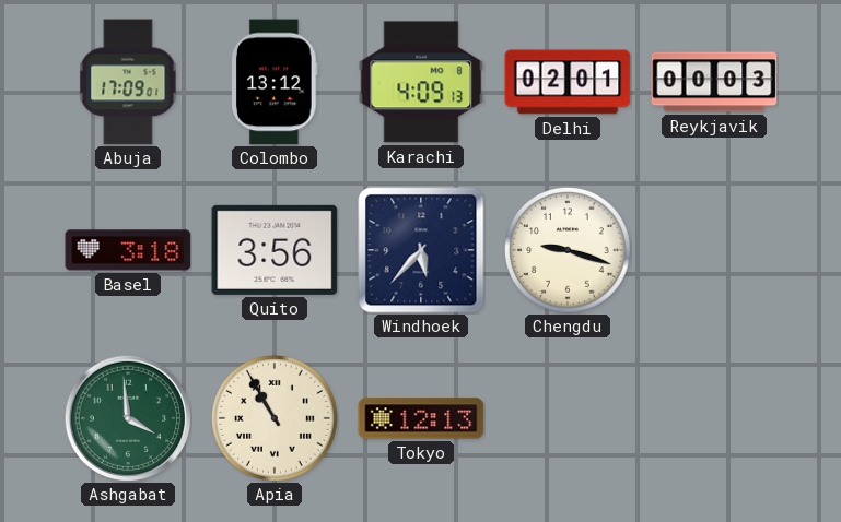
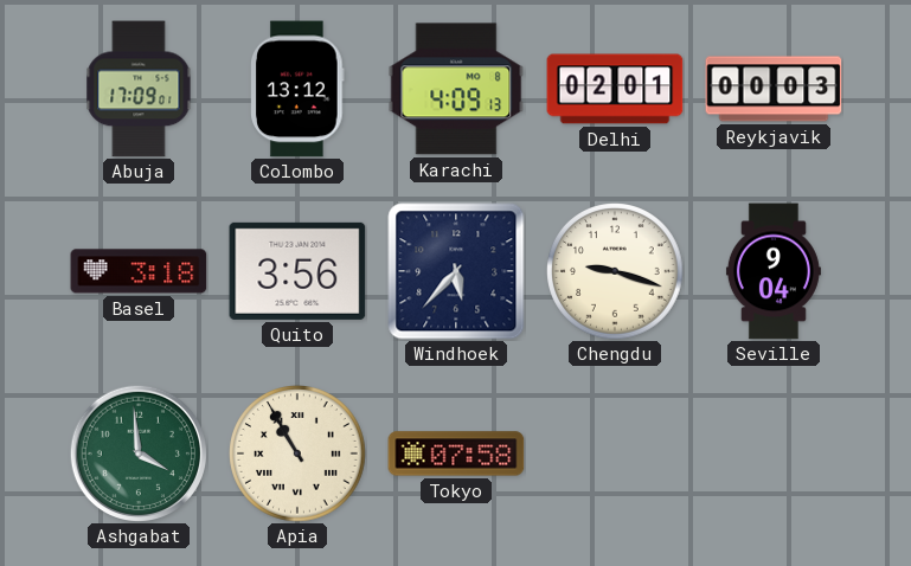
Seville: none -> 9:04
Tokyo: 12:13 -> 07:58
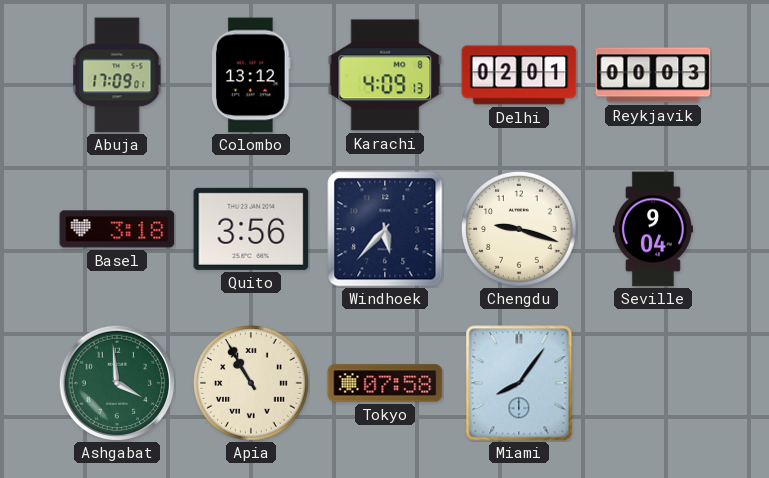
Miami: none -> 8:06
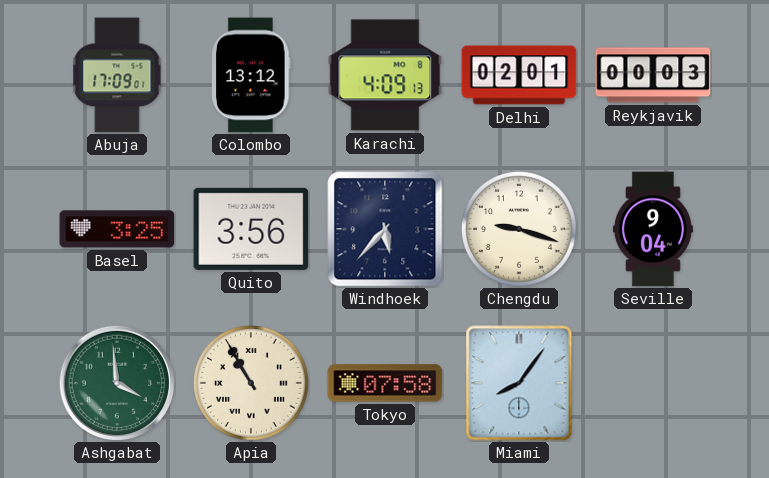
Basel: 3:18 -> 3:25
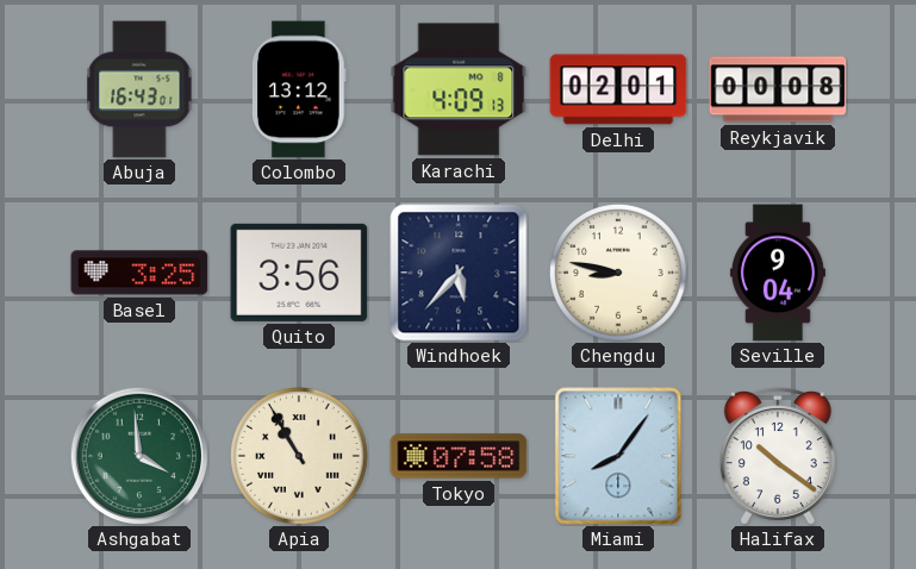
Abuja: 17:09 -> 16:43
Reykjavik: 00:03 -> 00:08
Chengdu: 9:18 -> 8:47
Halifax: none -> 10:21
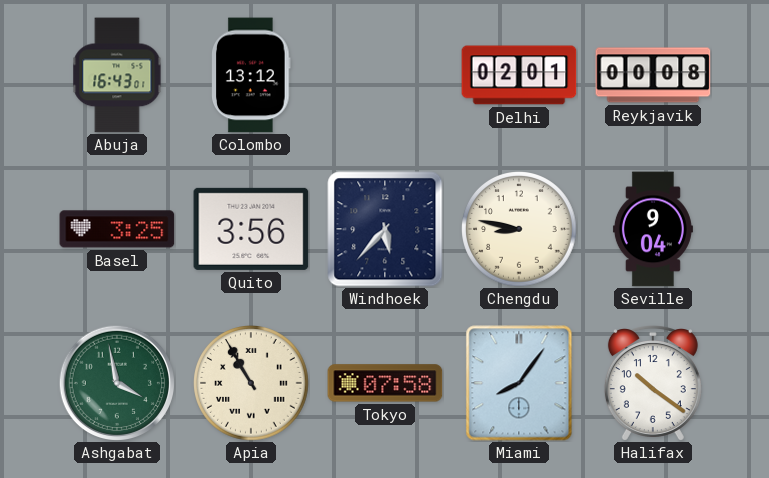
Karachi: 4:09 -> none
Ashgabat: 3:59 -> 3:58
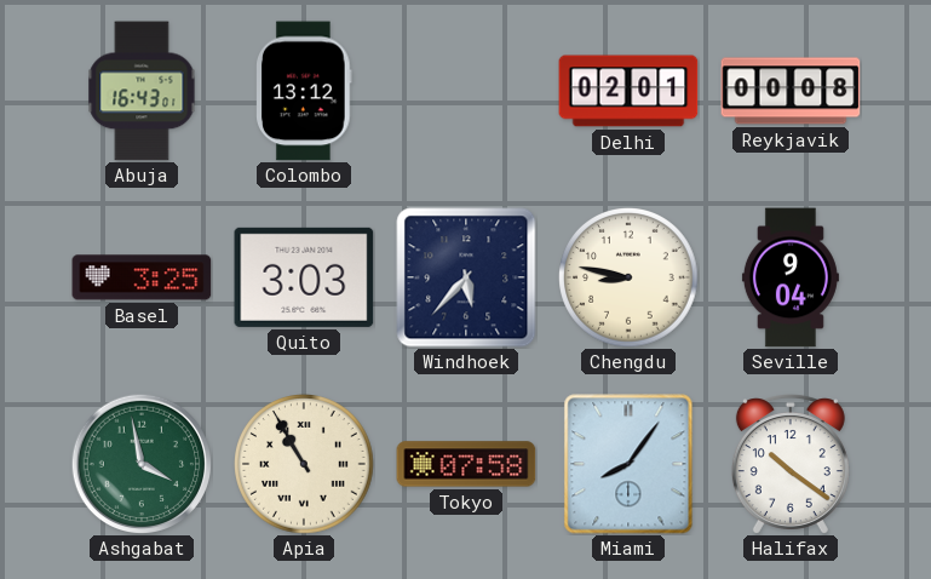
Quito: 3:56 -> 3:03
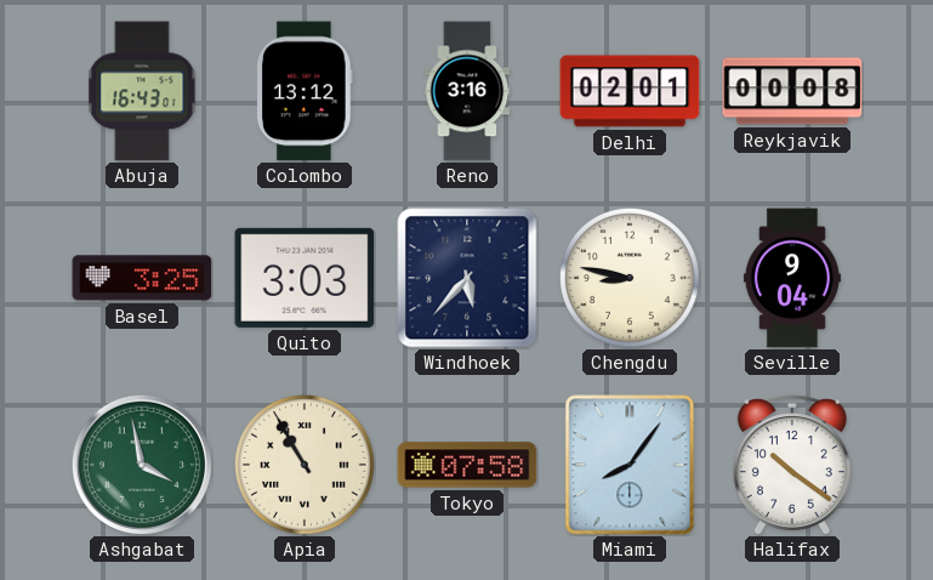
Reno: none -> 3:16
